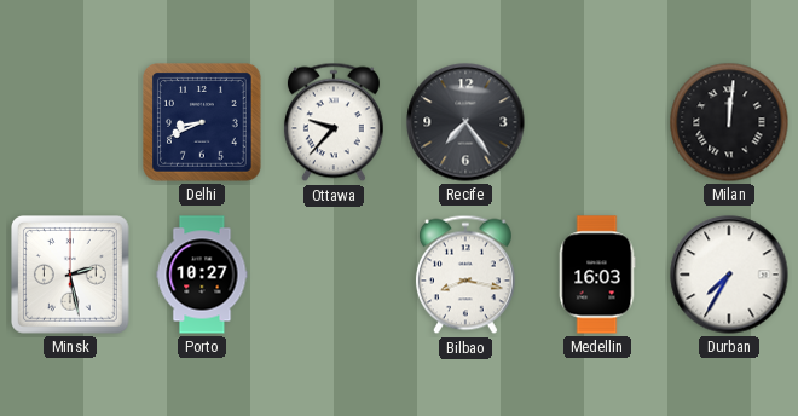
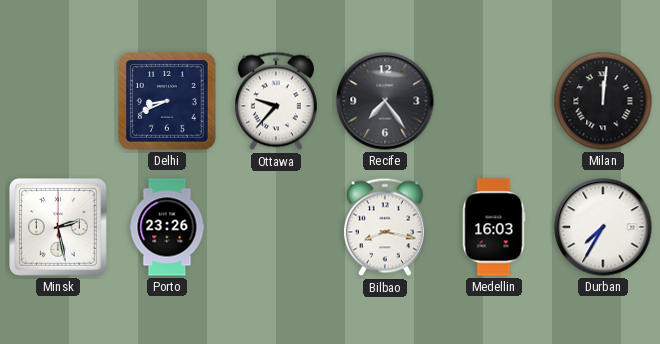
Porto: 10:27 -> 23:26
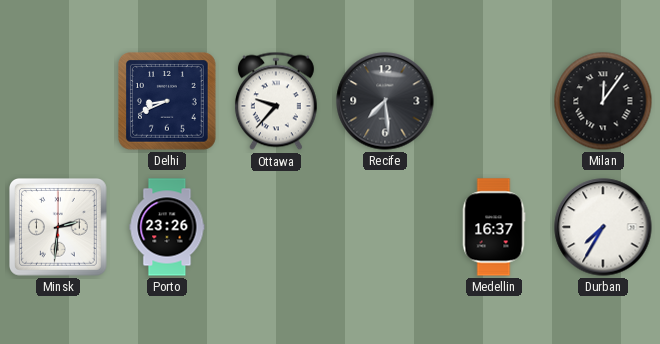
Recife: 7:24 -> 7:29
Milan: 12:01 -> 12:06
Minsk: 2:28 -> 2:31
Bilbao: 8:17 -> none
Medellin: 16:03 -> 16:37
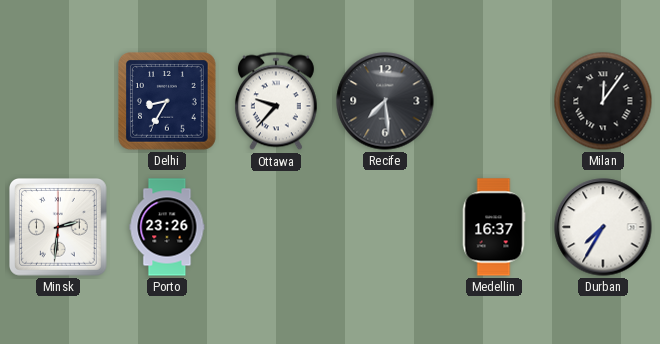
Delhi: 8:41 -> 8:35
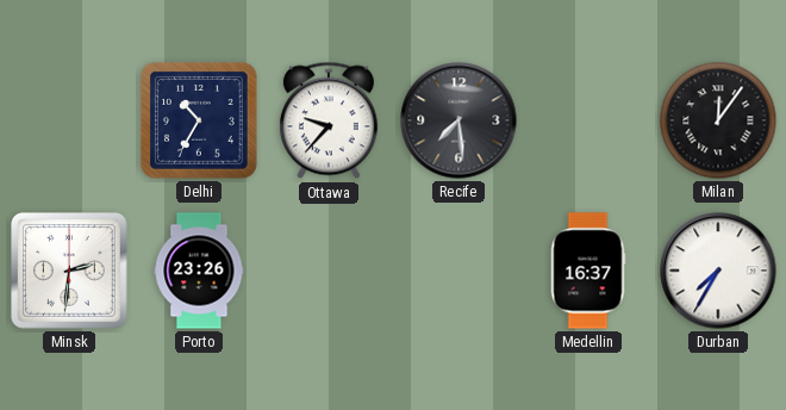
Delhi: 8:35 -> 10:35
